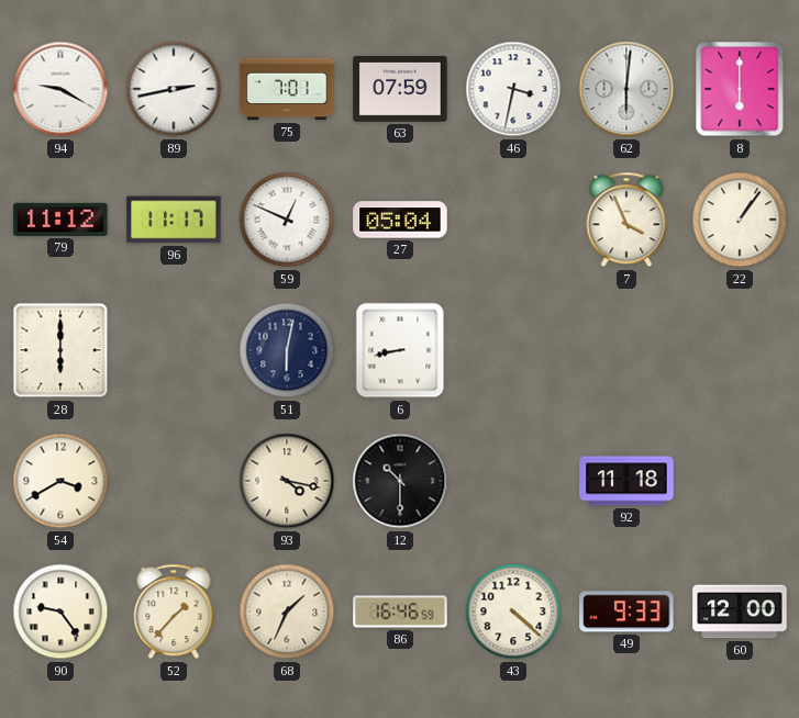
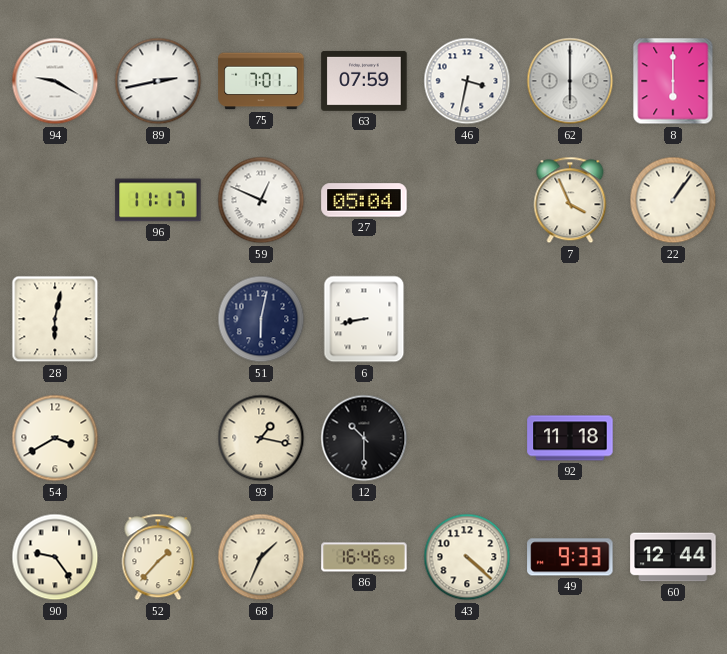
62: 6:01 -> 6:00
79: 11:12 -> none
28: 6:00 -> 6:02
93: 4:17 -> 1:17
60: 12:00 -> 12:44
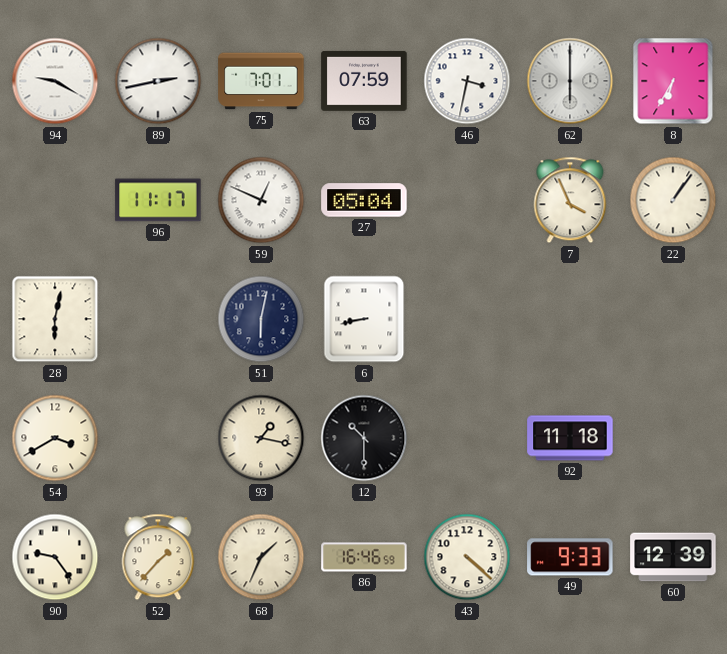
8: 6:00 -> 6:35
60: 12:44 -> 12:39
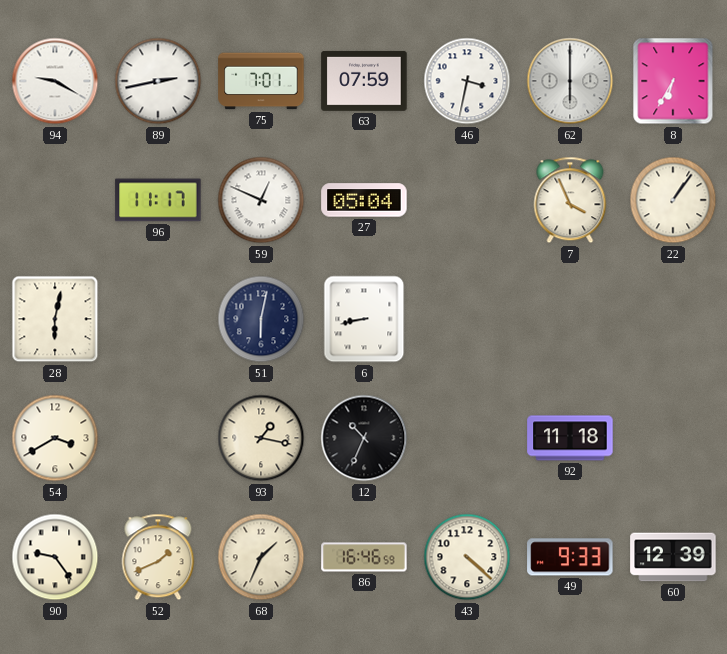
12: 10:30 -> 10:34
52: 1:37 -> 1:41
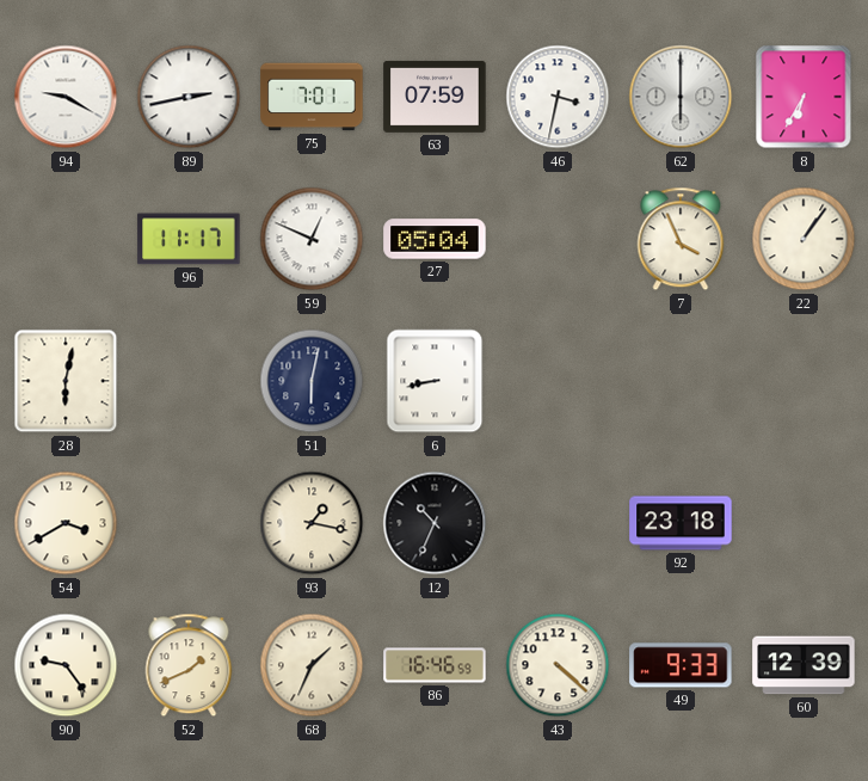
92: 11:18 -> 23:18
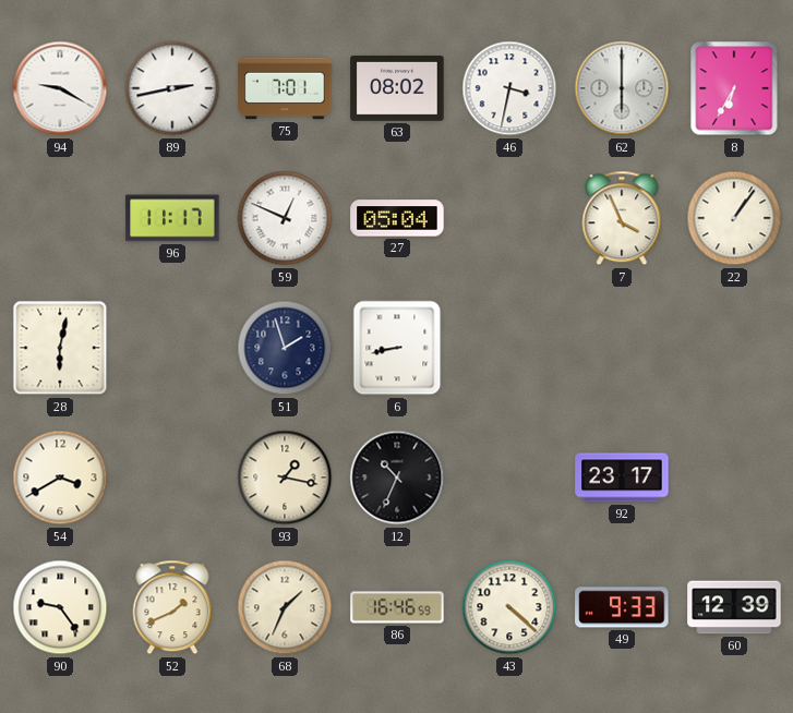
63: 07:59 -> 08:02
51: 6:02 -> 1:57
92: 23:18 -> 23:17
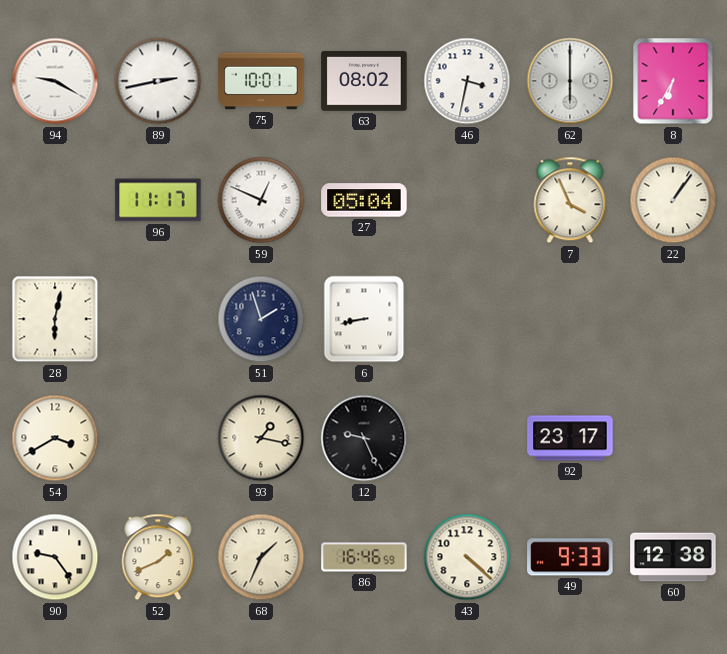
75: 7:01 -> 10:01
12: 10:34 -> 9:26
60: 12:39 -> 12:38
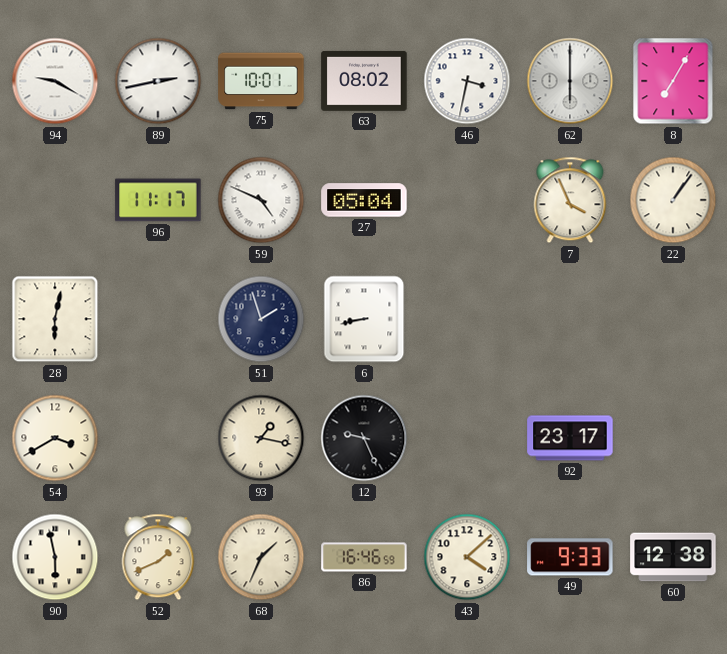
8: 6:35 -> 7:05
59: 12:49 -> 4:49
90: 9:24 -> 5:58
43: 4:22 -> 4:08
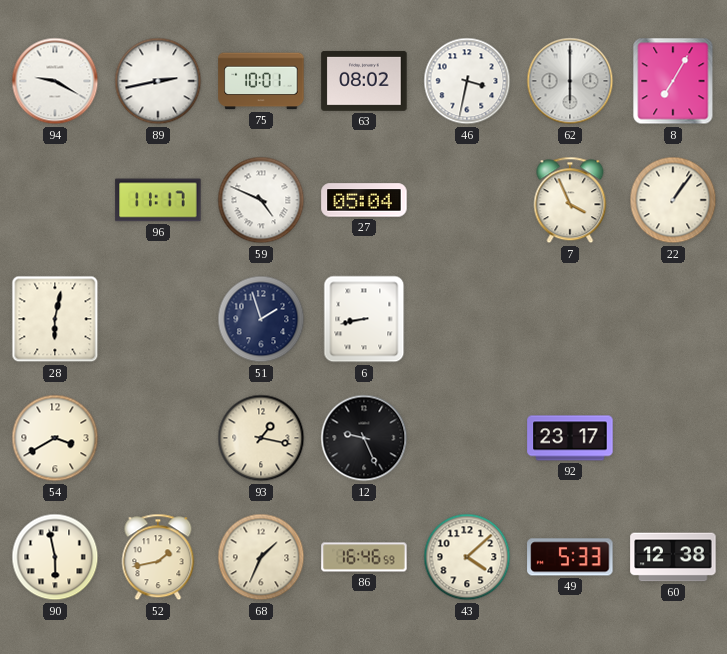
52: 1:41 -> 1:43
49: 9:33 -> 5:33
